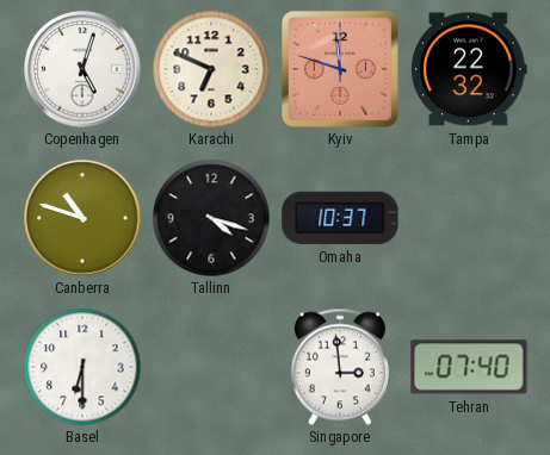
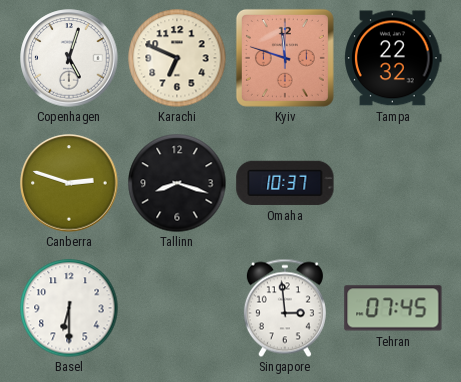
Canberra: 10:48 -> 2:48
Tallinn: 4:18 -> 8:18
Tehran: 07:40 -> 07:45
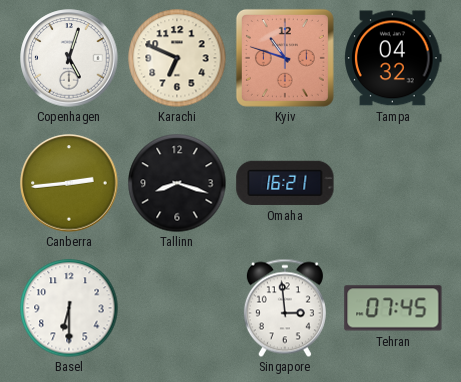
Kyiv: 11:48 -> 10:48
Tampa: 22:32 -> 04:32
Canberra: 2:48 -> 2:44
Omaha: 10:37 -> 16:21
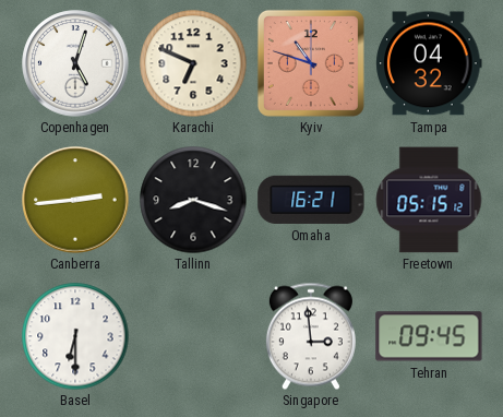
Freetown: none -> 05:15
Tehran: 07:45 -> 09:45
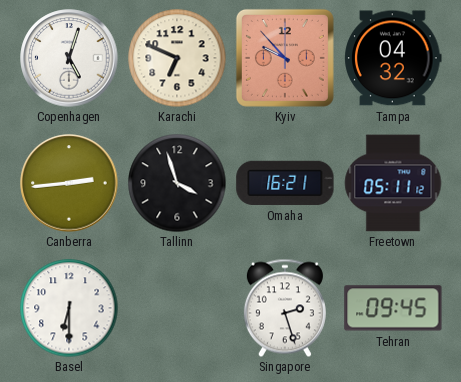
Kyiv: 10:48 -> 9:53
Tallinn: 8:18 -> 3:57
Freetown: 05:15 -> 05:11
Singapore: 2:59 -> 2:27
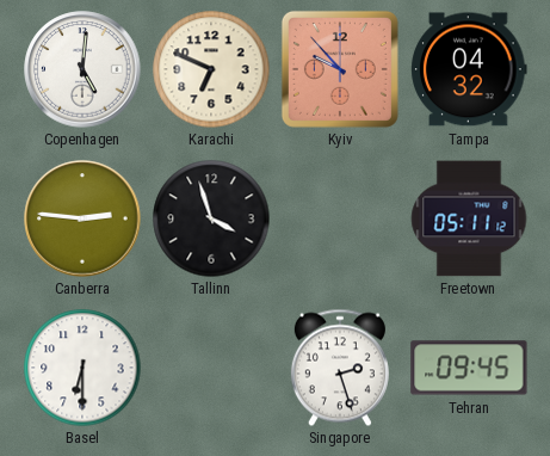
Copenhagen: 5:03 -> 5:01
Canberra: 2:44 -> 2:46
Omaha: 16:21 -> none
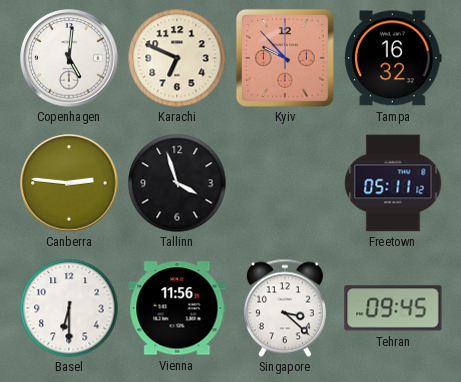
Tampa: 04:32 -> 16:32
Vienna: none -> 11:56
Singapore: 2:27 -> 3:22
